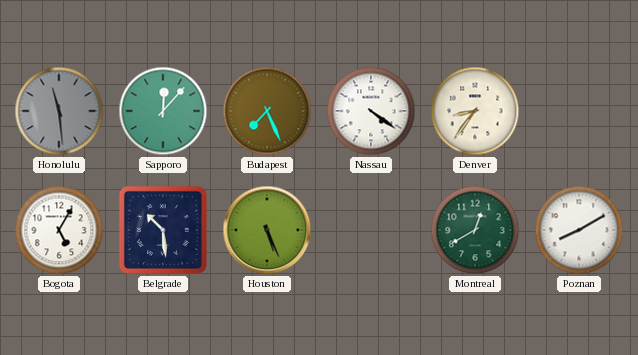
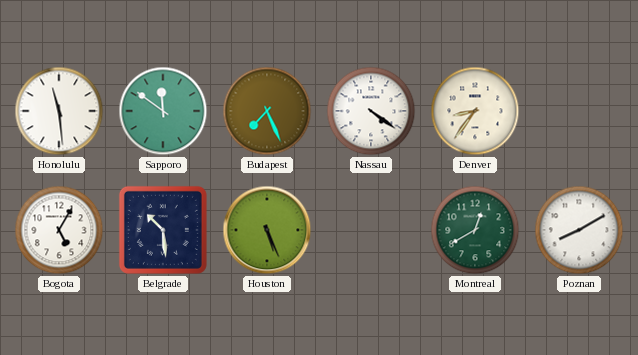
Honolulu dial: grey -> white
Sapporo: 12:07 -> 11:51
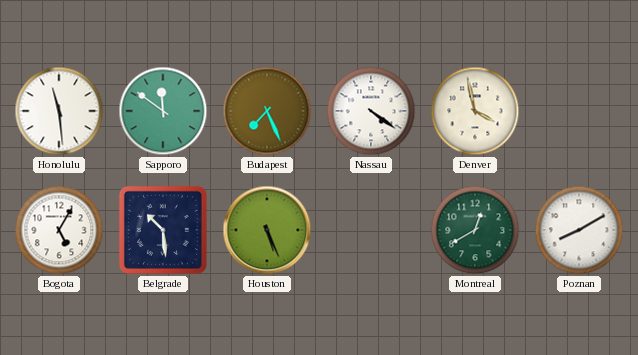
Denver: 8:36 -> 3:58
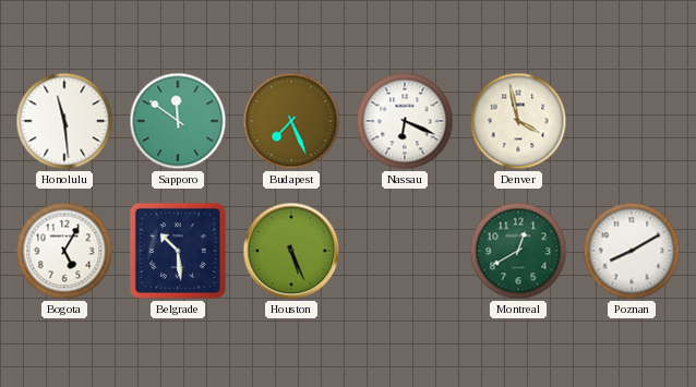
Nassau: 4:21 -> 6:19
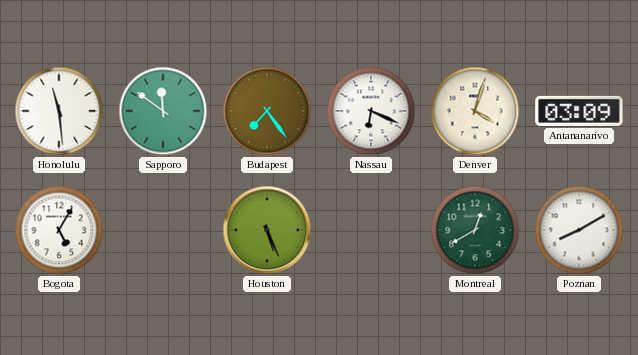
Budapest: 7:26 -> 7:24
Denver: 3:58 -> 4:03
Antananarivo: none -> 03:09
Belgrade: 10:29 -> none
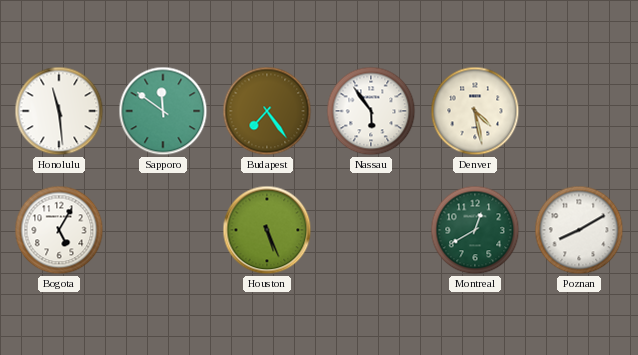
Nassau: 6:19 -> 5:54
Denver: 4:03 -> 4:28
Antananarivo: 03:09 -> none
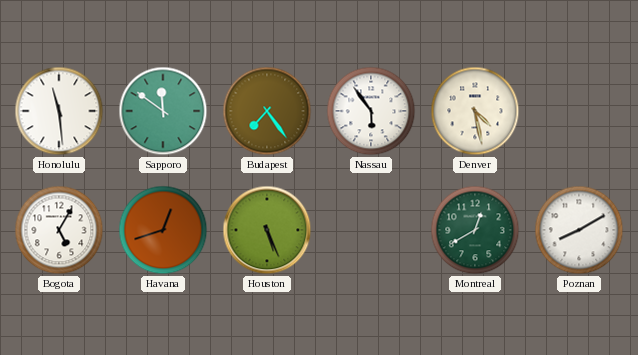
Havana: none -> 12:42
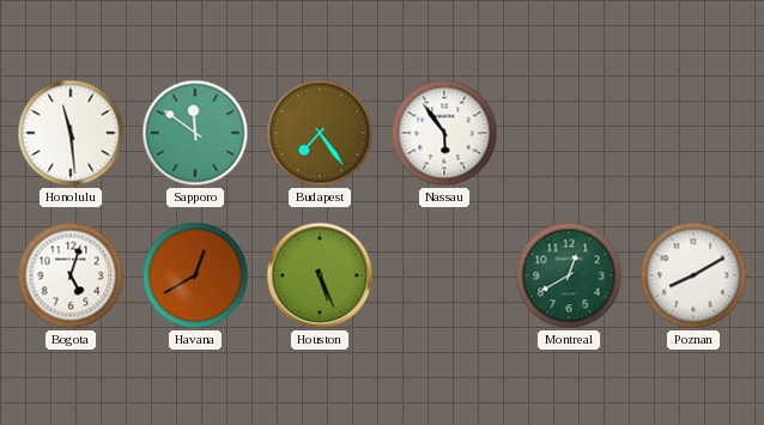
Denver: 4:28 -> none
Bogota: 5:05 -> 5:03
Havana: 12:42 -> 12:40
